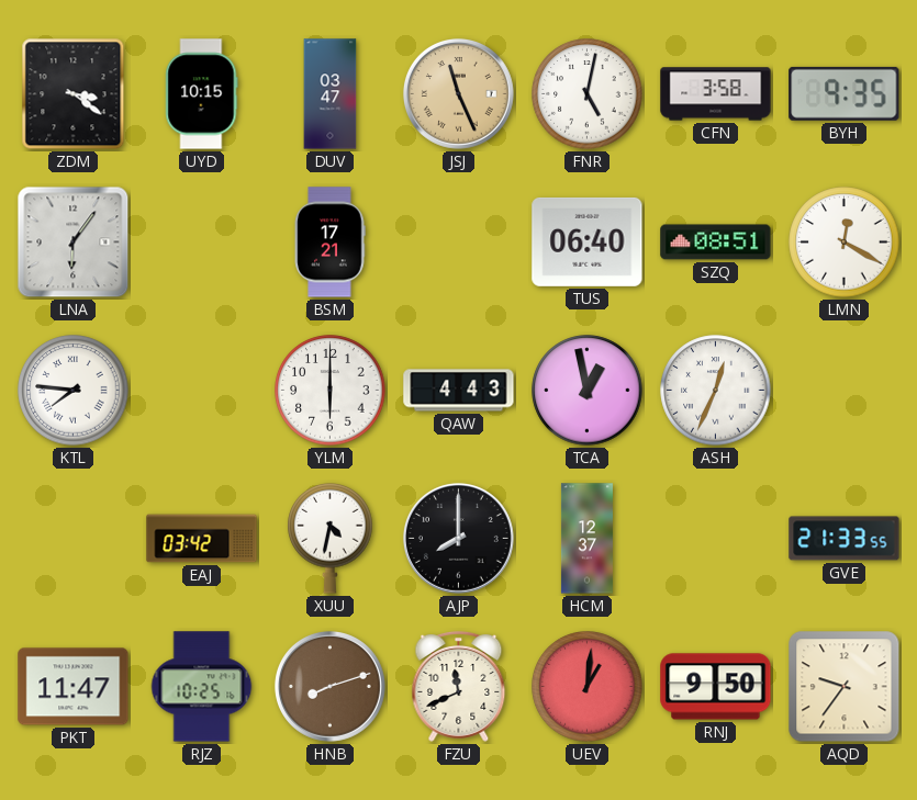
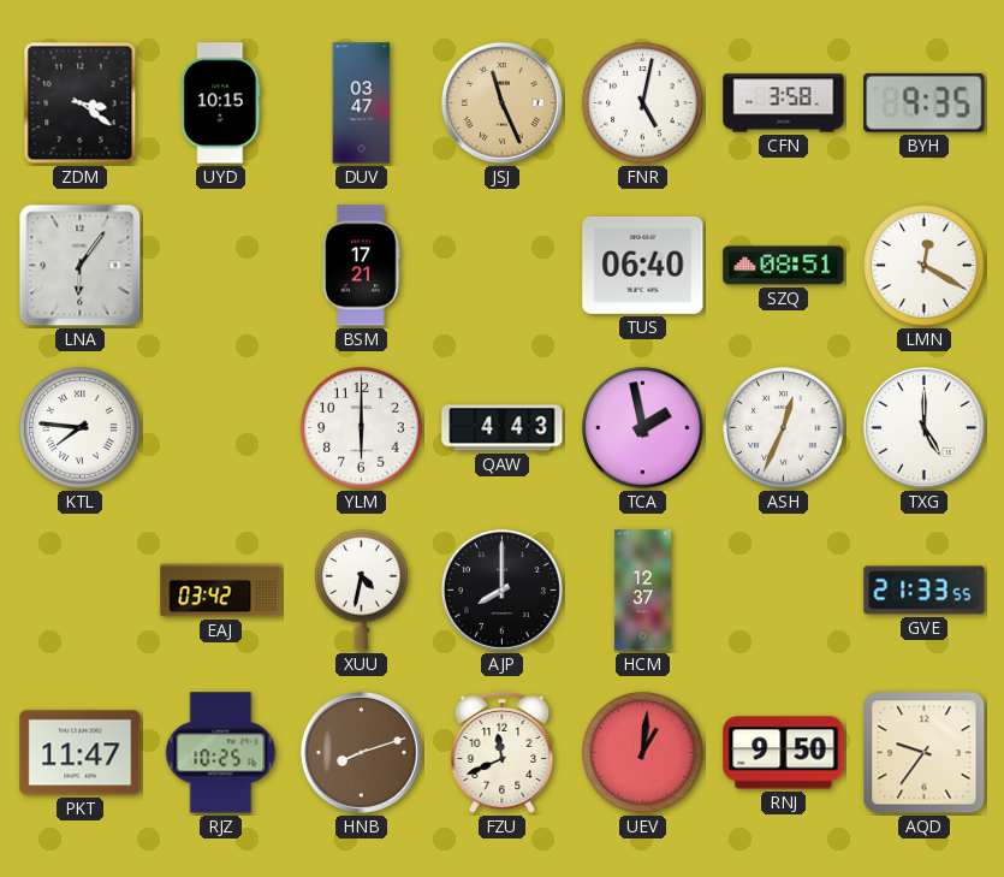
TCA: 12:58 -> 1:58
TXG: none -> 5:00
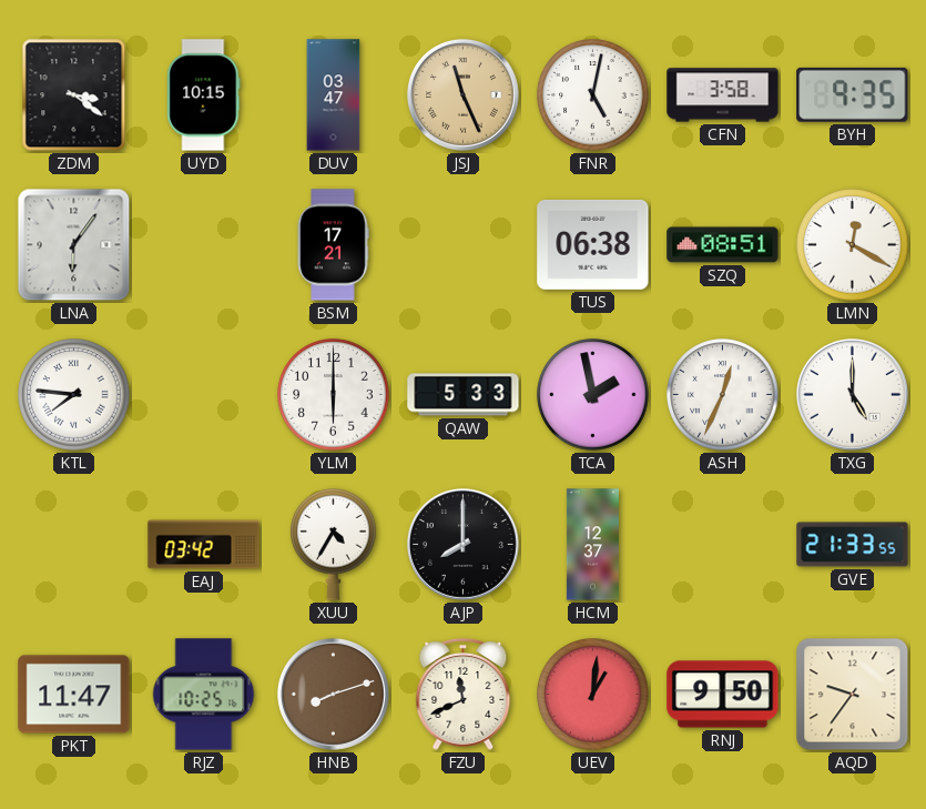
TUS: 06:40 -> 06:38
QAW: 4:43 -> 5:33
XUU: 4:32 -> 4:35
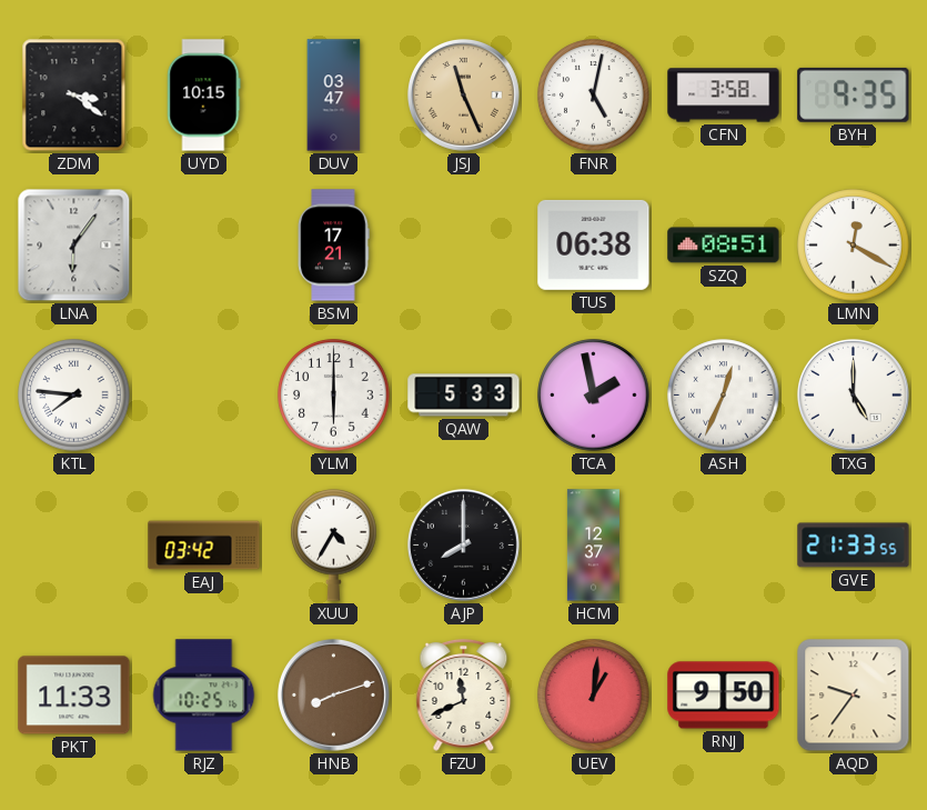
PKT: 11:47 -> 11:33
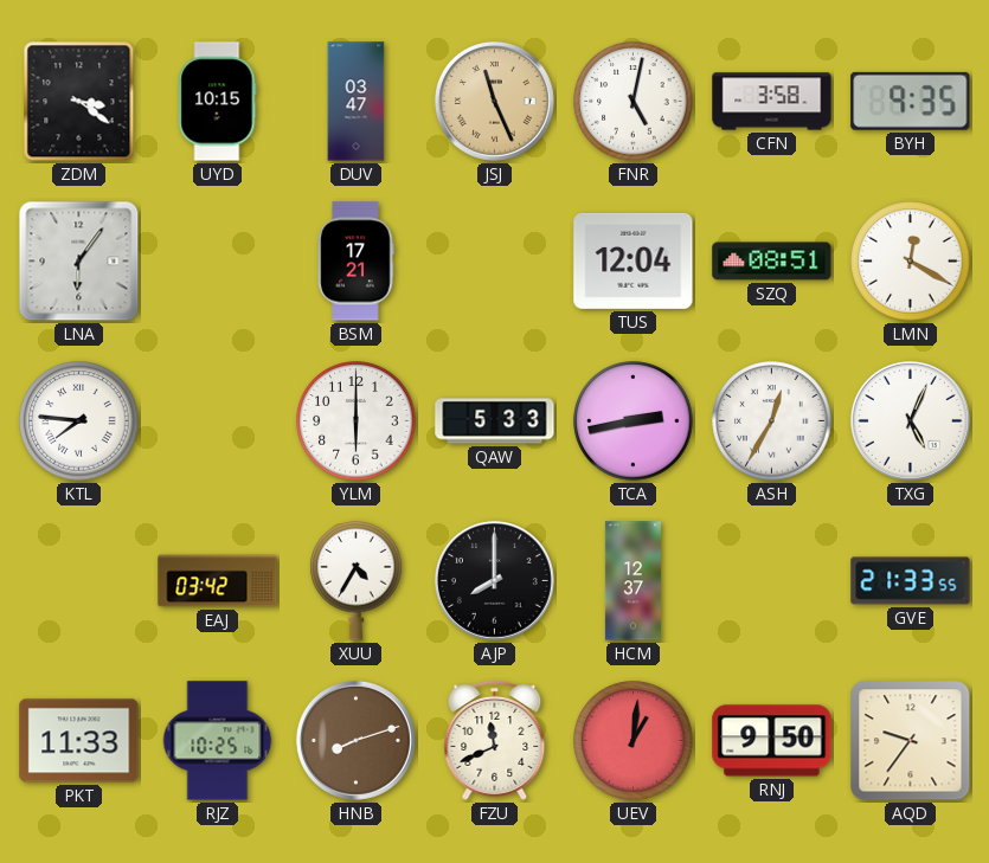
TUS: 06:38 -> 12:04
TCA: 1:58 -> 2:43
ASH: 12:34 -> 12:35
TXG: 5:00 -> 5:04
